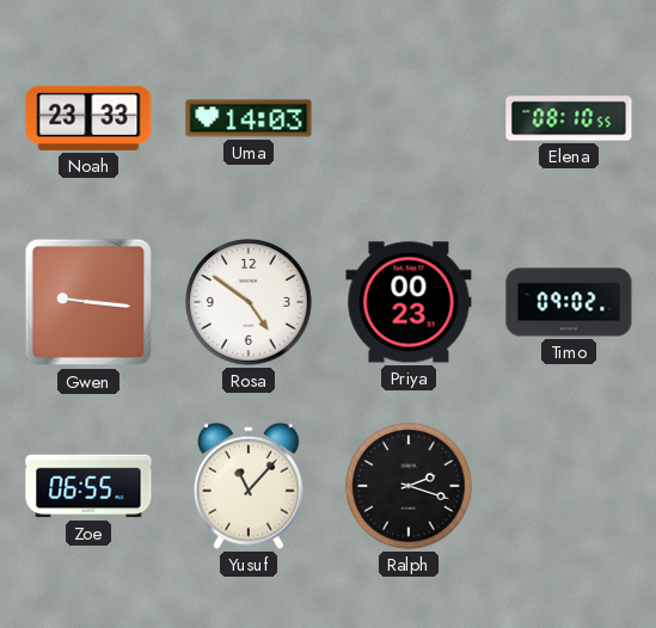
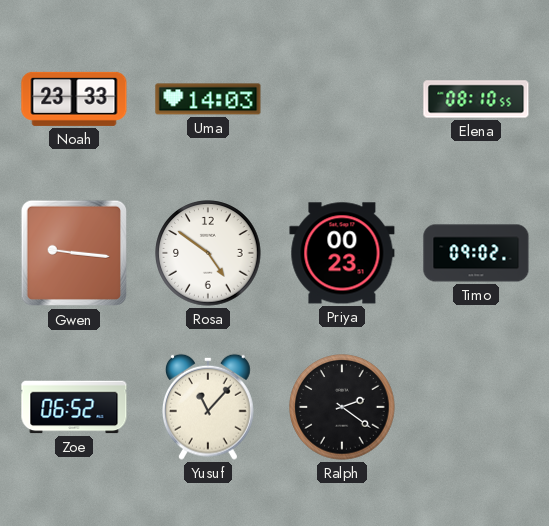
Zoe: 06:55 -> 06:52
Ralph: 2:18 -> 2:21
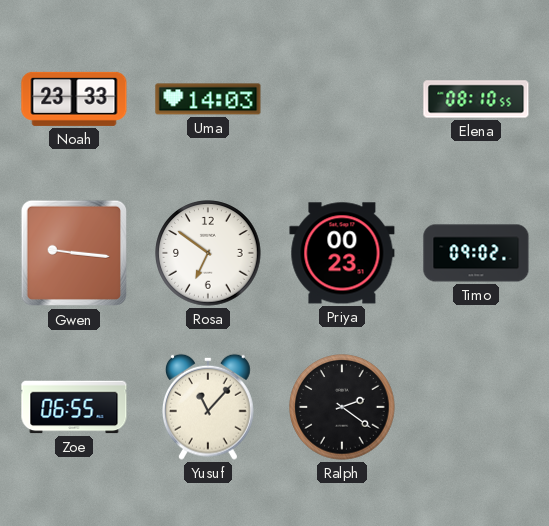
Rosa: 4:51 -> 6:51
Zoe: 06:52 -> 06:55
